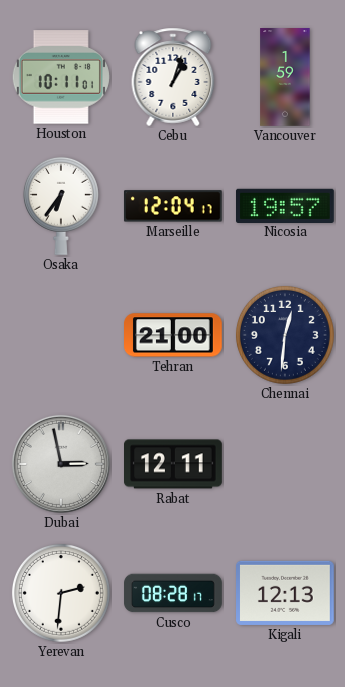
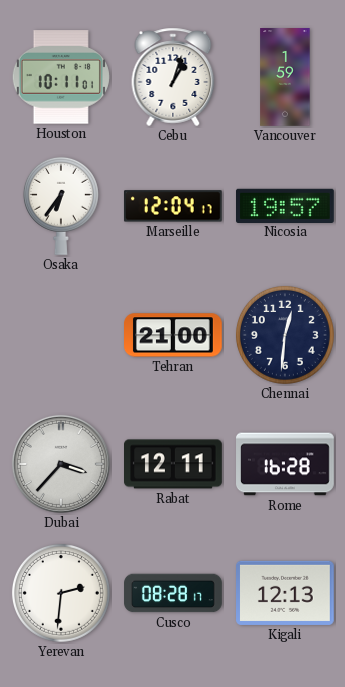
Dubai: 2:58 -> 3:37
Rome: none -> 16:28
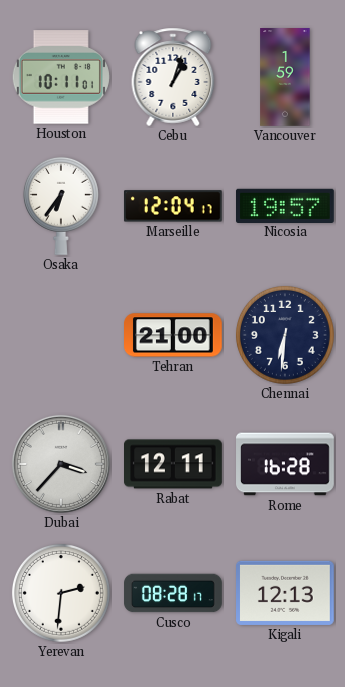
Chennai: 12:31 -> 6:31
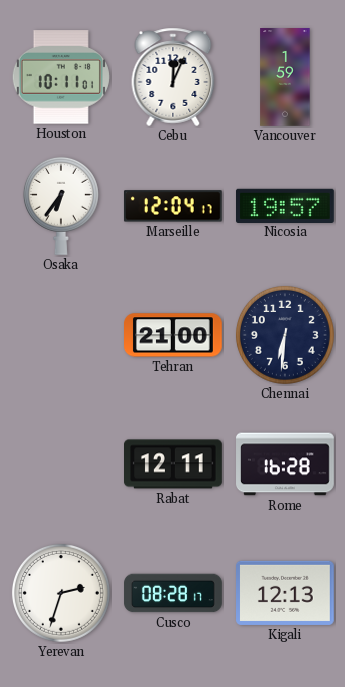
Cebu: 1:03 -> 12:04
Dubai: 3:37 -> none
Yerevan: 2:31 -> 2:33
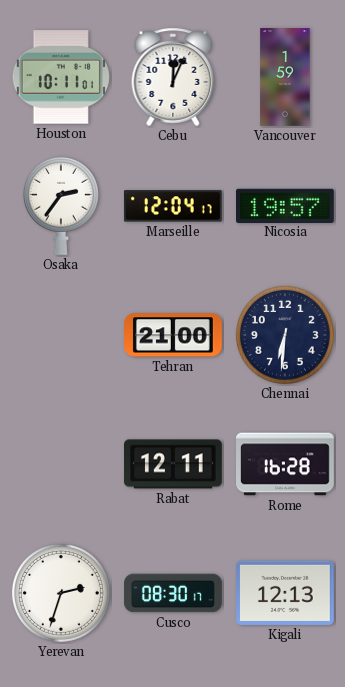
Osaka: 6:36 -> 2:36
Cusco: 08:28 -> 08:30
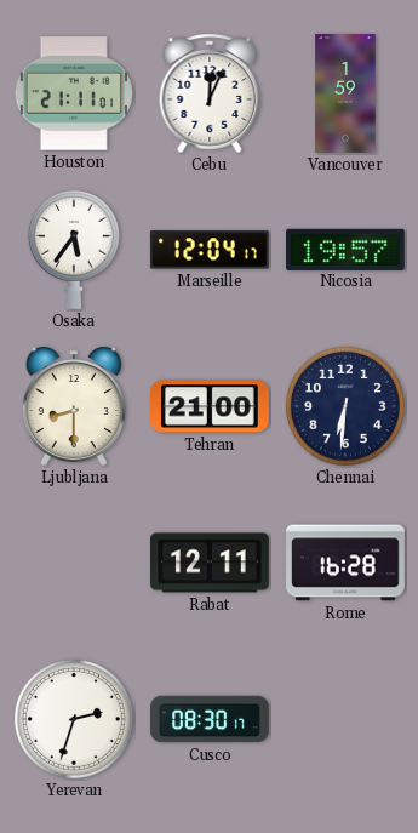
Houston: 10:11 -> 21:11
Osaka: 2:36 -> 5:36
Ljubljana: none -> 8:30
Kigali: 12:13 -> none
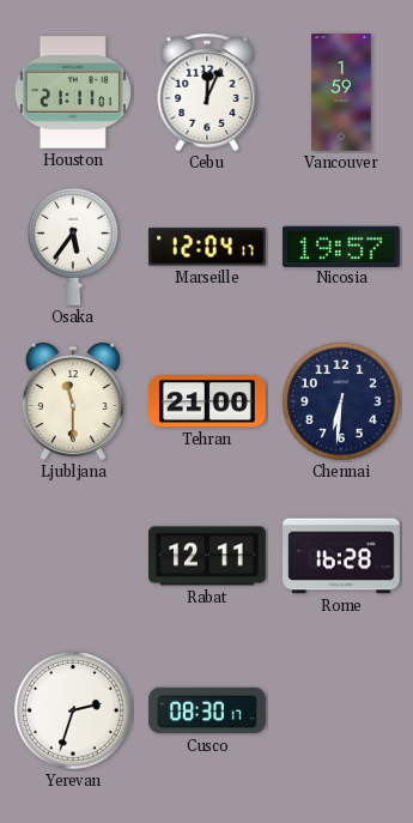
Ljubljana: 8:30 -> 11:30
